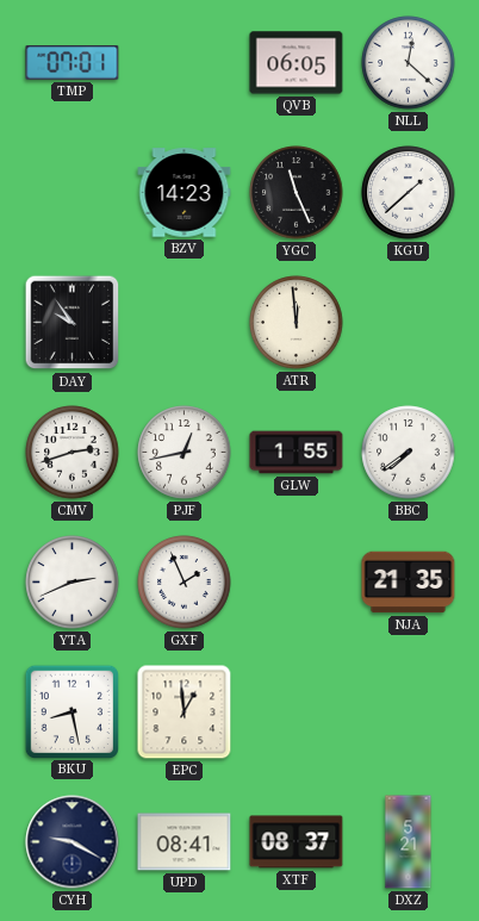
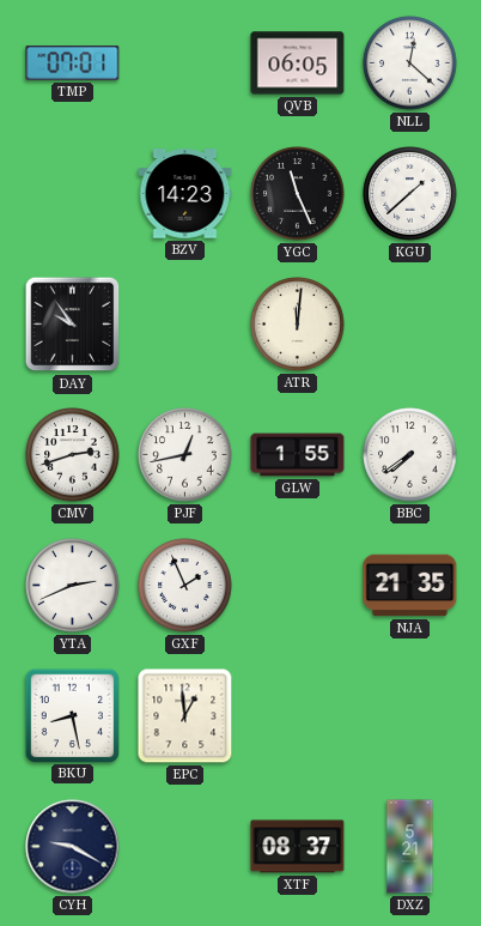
ATR: 11:59 -> 12:01
UPD: 08:41 -> none
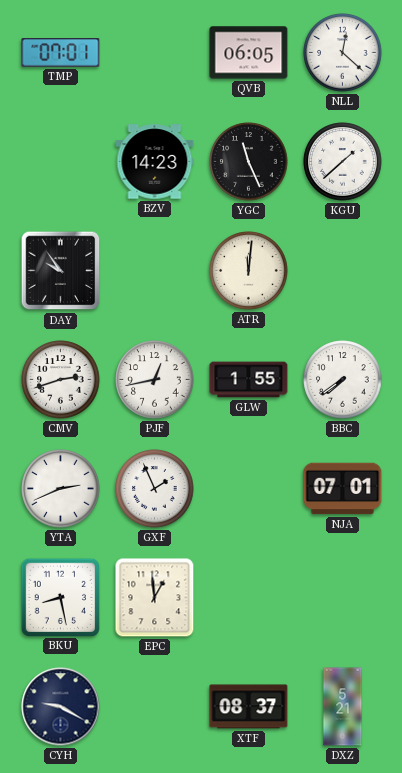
NJA: 21:35 -> 07:01
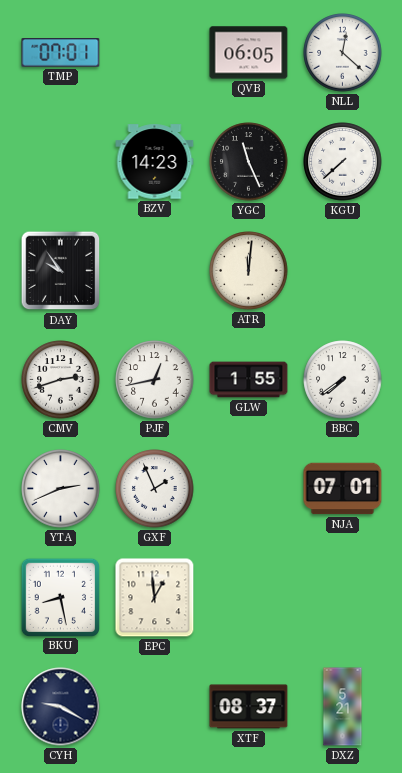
KGU: 1:38 -> 7:38
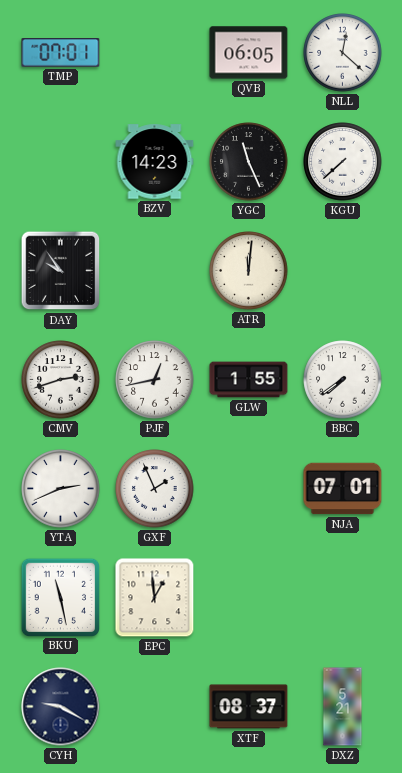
BKU: 8:28 -> 11:28
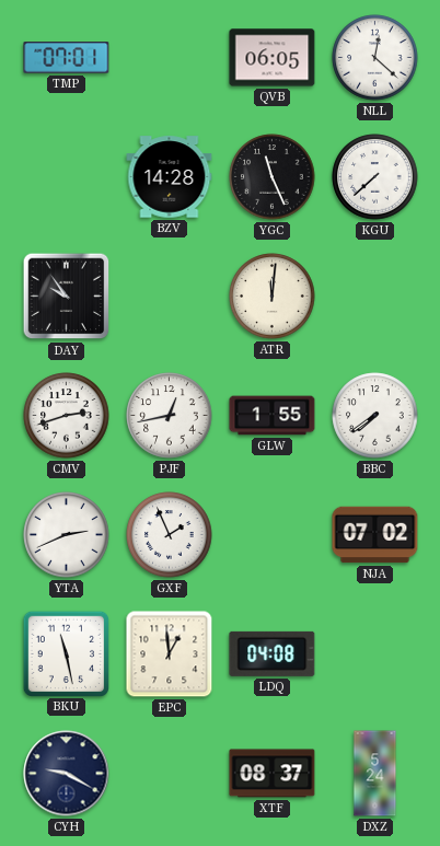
BZV: 14:23 -> 14:28
NJA: 07:01 -> 07:02
LDQ: none -> 04:08
DXZ: 5:21 -> 5:24
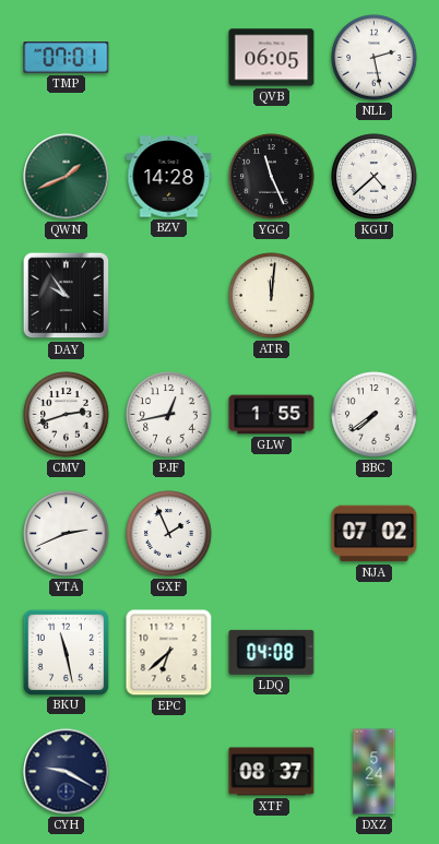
NLL: 12:22 -> 2:28
QWN: none -> 1:41
KGU: 7:38 -> 4:38
EPC: 12:59 -> 6:38
